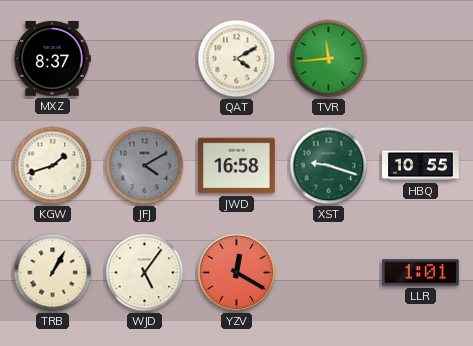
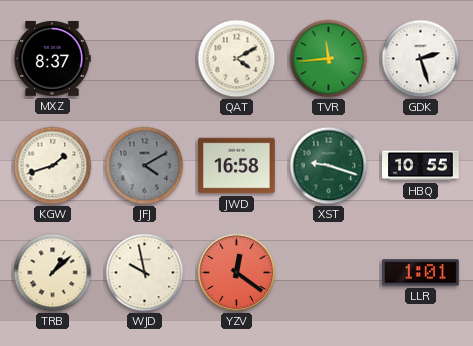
GDK: none -> 2:27
TRB: 1:05 -> 1:08
WJD: 5:06 -> 9:58
YZV: 12:20 -> 12:21
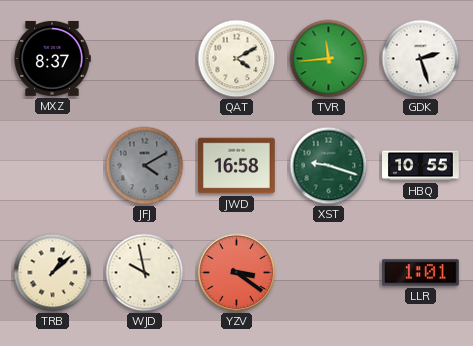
KGW: 1:42 -> none
YZV: 12:21 -> 3:21
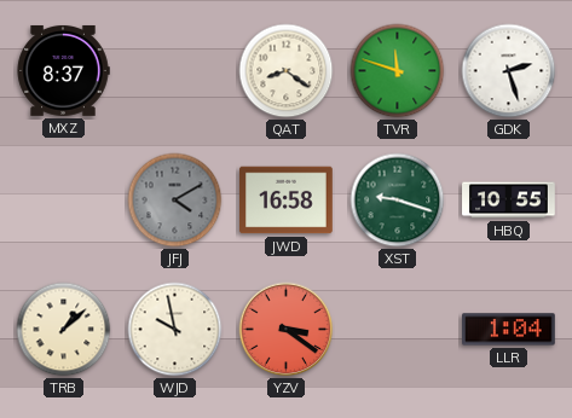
QAT: 4:10 -> 8:21
TVR: 11:44 -> 11:48
LLR: 1:01 -> 1:04
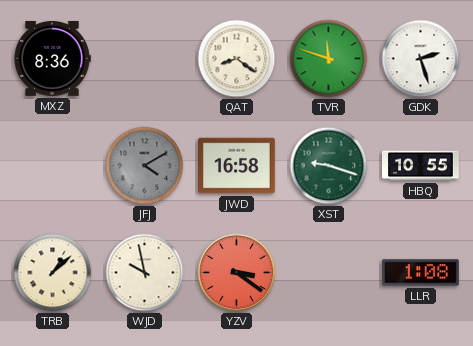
MXZ: 8:37 -> 8:36
LLR: 1:04 -> 1:08
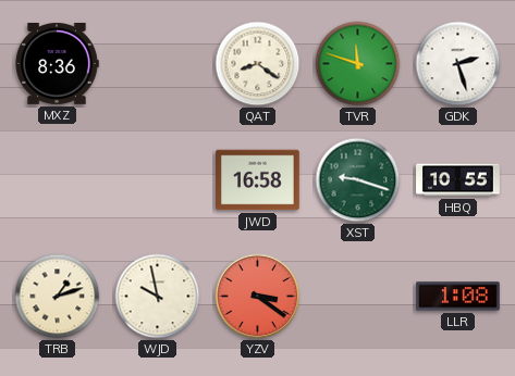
JFJ: 4:10 -> none
TRB: 1:08 -> 1:12
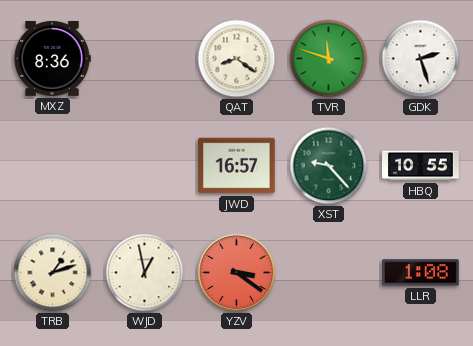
JWD: 16:58 -> 16:57
XST: 9:18 -> 9:23
WJD: 9:58 -> 12:58
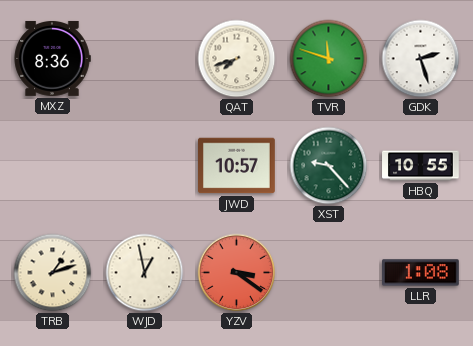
QAT: 8:21 -> 7:42
JWD: 16:57 -> 10:57
